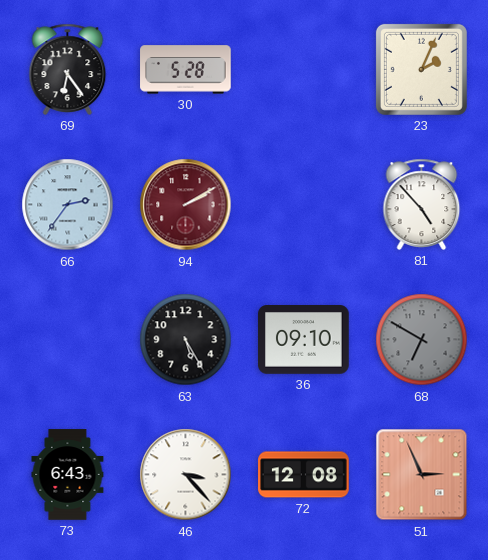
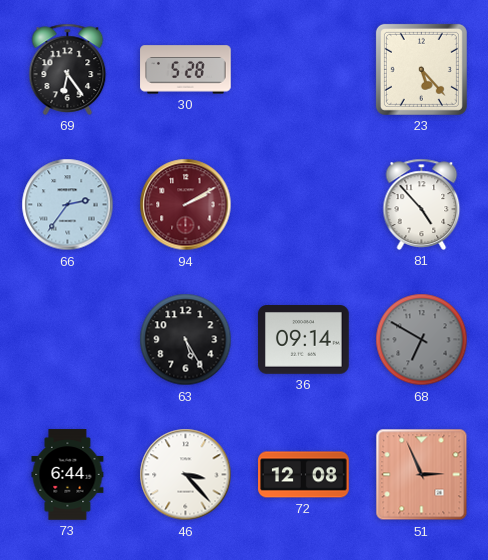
23: 2:04 -> 5:23
36: 09:10 -> 09:14
73: 6:43 -> 6:44
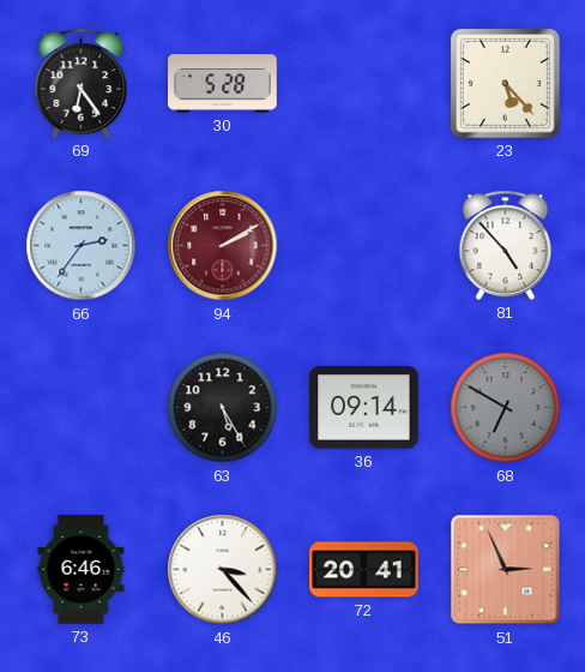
73: 6:44 -> 6:46
72: 12:08 -> 20:41
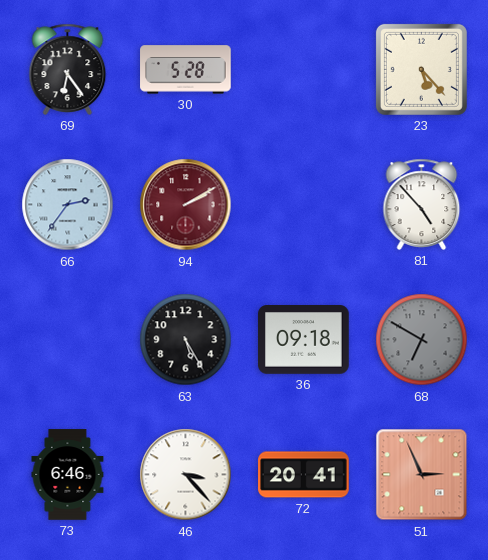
36: 09:14 -> 09:18
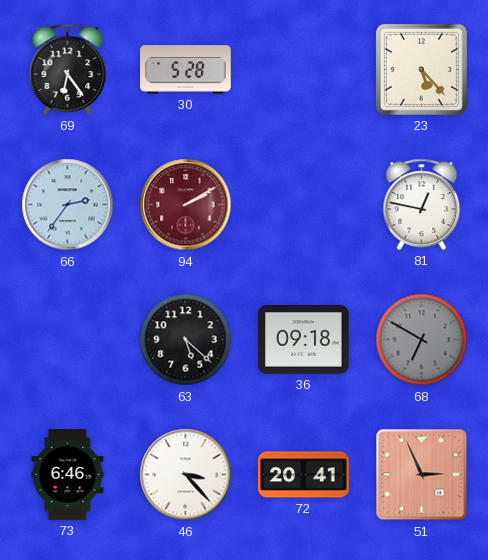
81: 4:53 -> 12:47
63: 5:25 -> 5:22
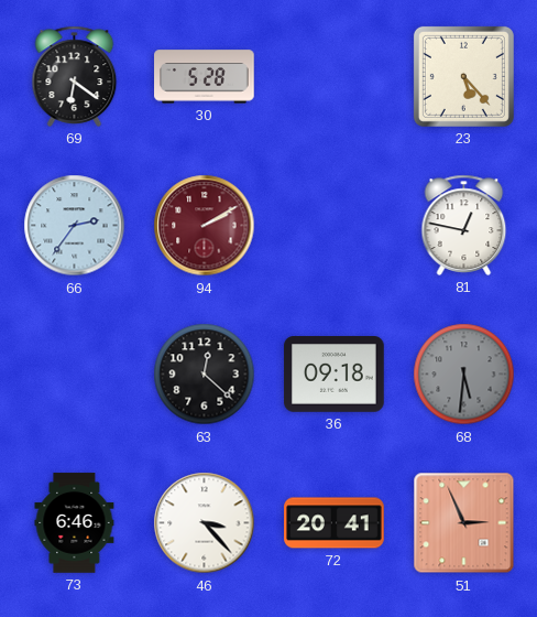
69: 6:24 -> 6:21
63: 5:22 -> 12:22
68: 6:50 -> 5:31
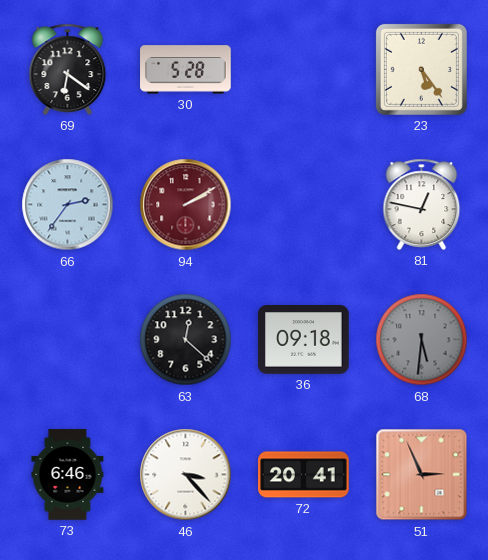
23: 5:23 -> 5:24
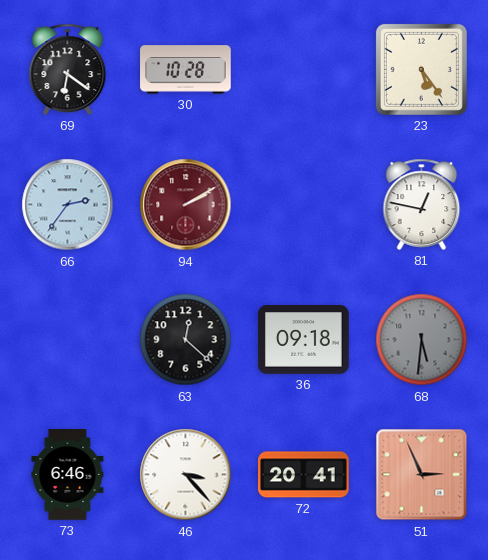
30: 5:28 -> 10:28
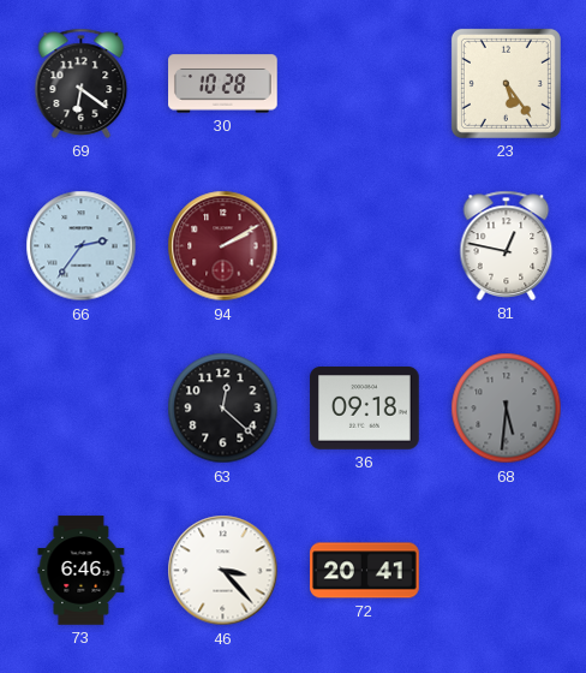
51: 2:56 -> none
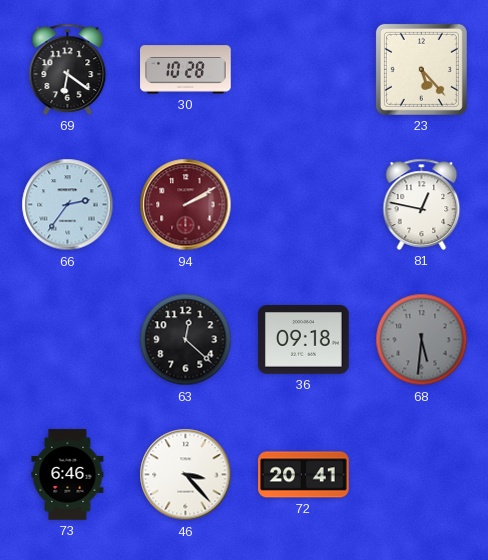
23: 5:24 -> 5:23
